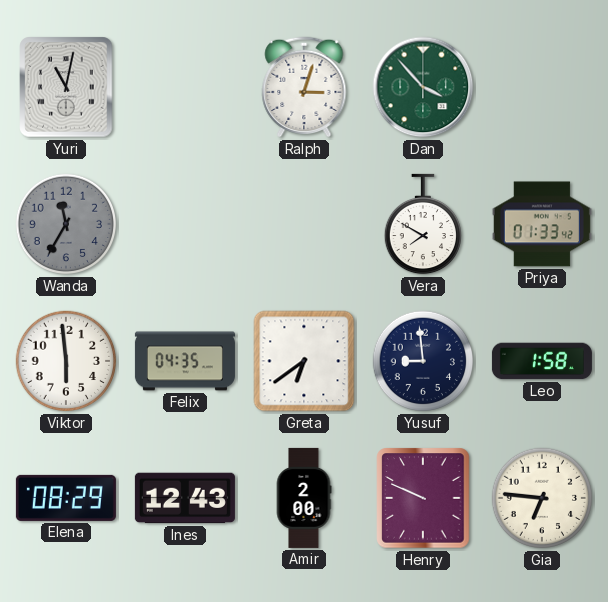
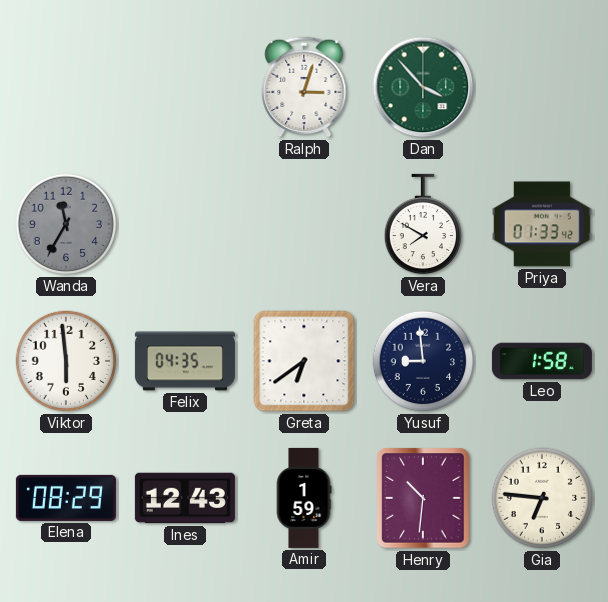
Yuri: 11:02 -> none
Amir: 2:00 -> 1:59
Henry: 9:49 -> 10:31
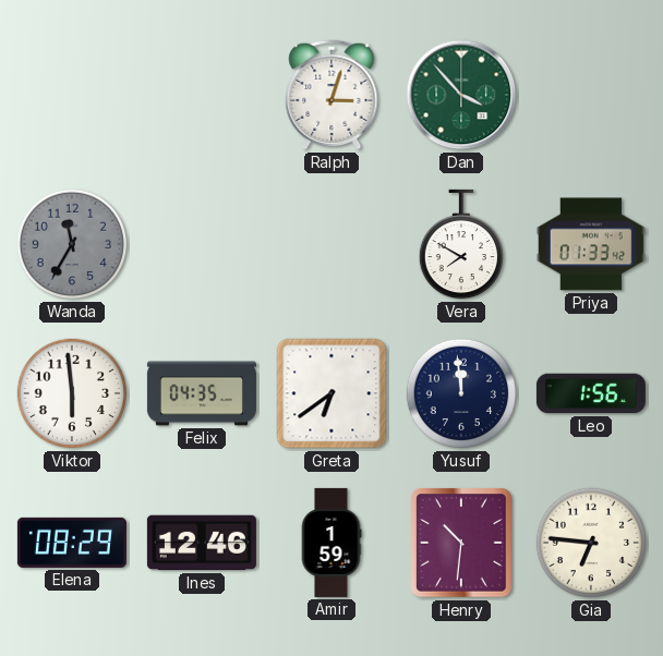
Yusuf: 8:59 -> 11:59
Leo: 1:58 -> 1:56
Ines: 12:43 -> 12:46
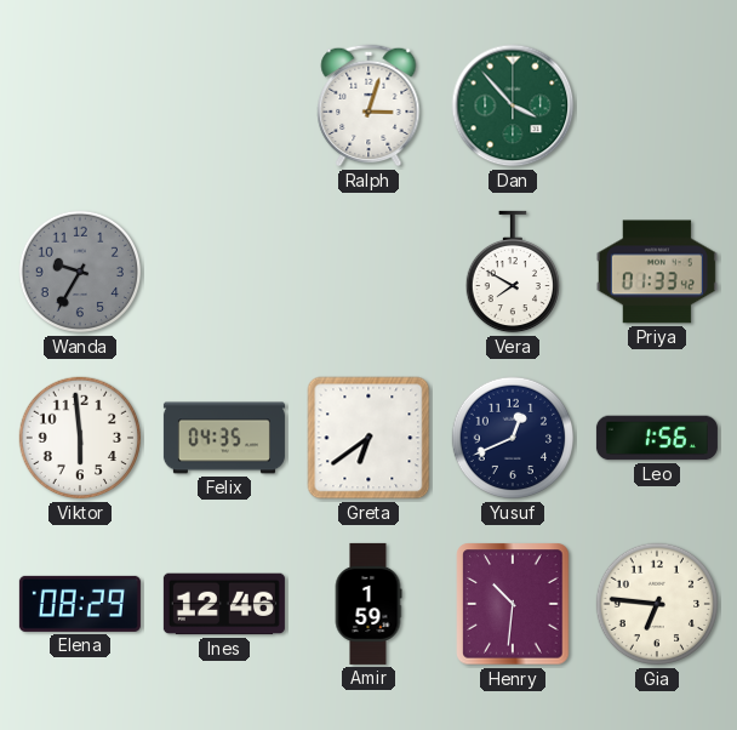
Wanda: 11:35 -> 9:35
Yusuf: 11:59 -> 12:41
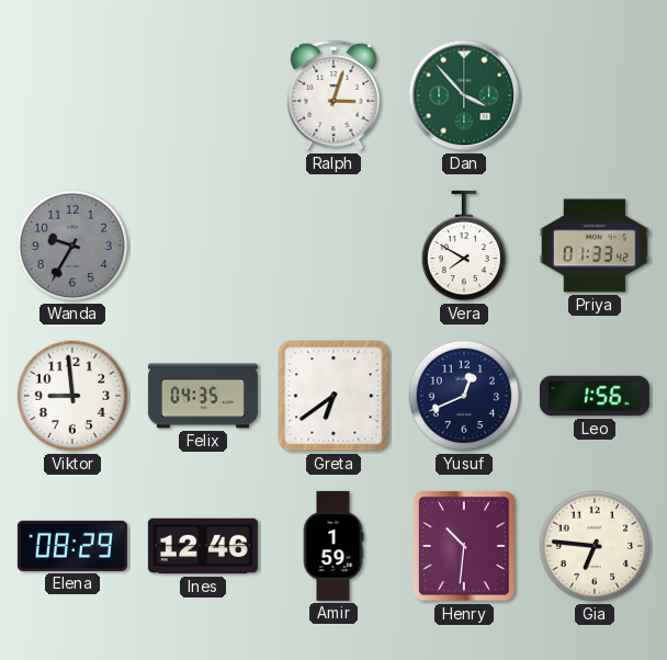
Viktor: 5:59 -> 8:59
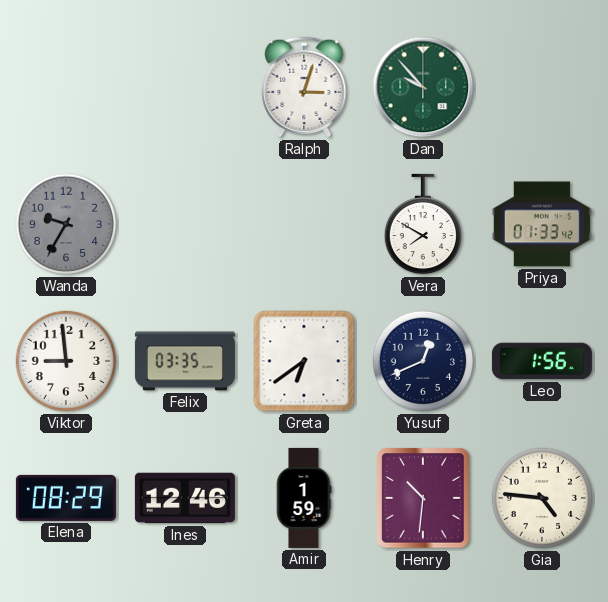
Dan: 3:53 -> 9:53
Felix: 04:35 -> 03:35
Gia: 6:46 -> 4:46
